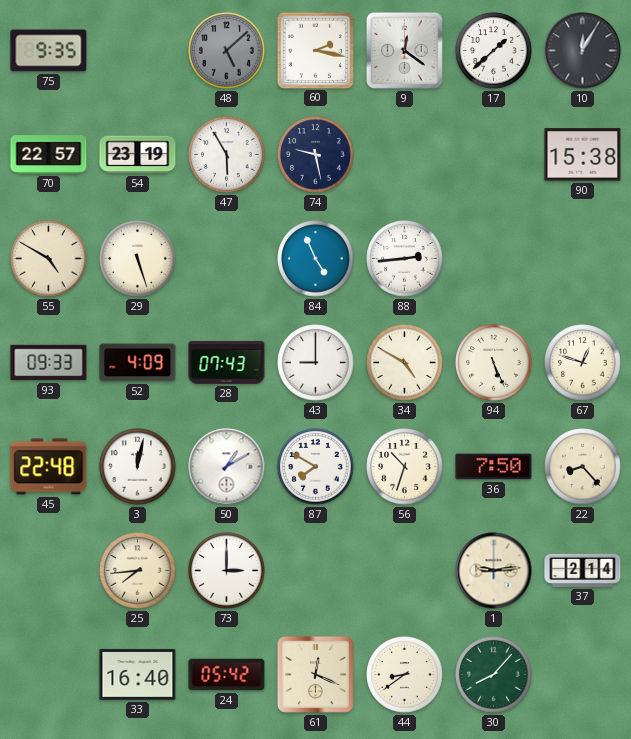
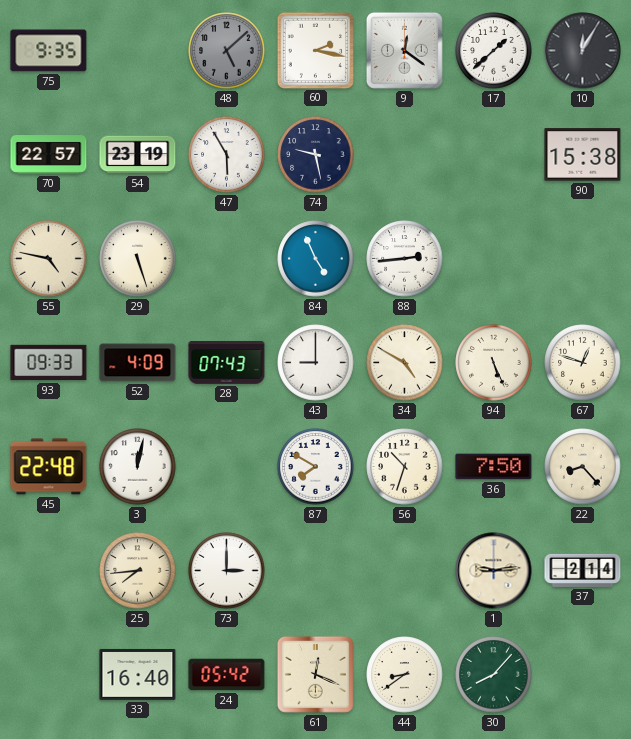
55: 4:50 -> 4:47
50: 1:10 -> none
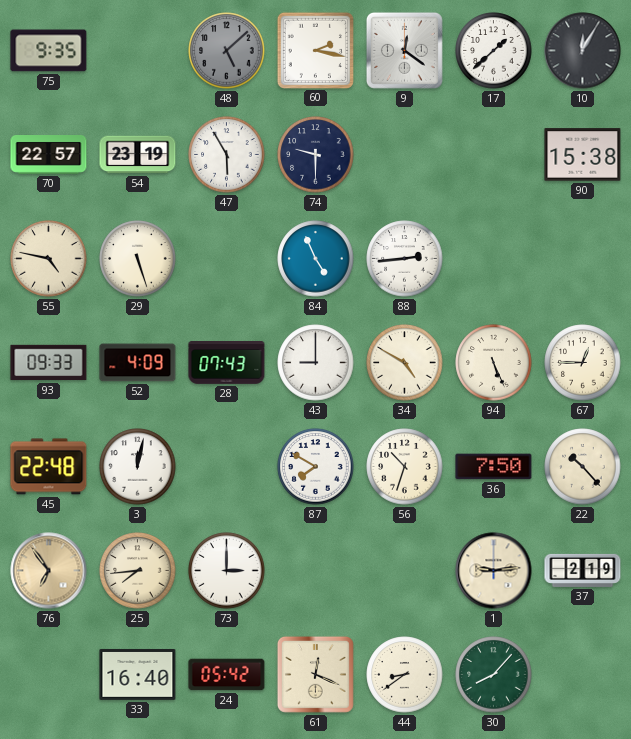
74: 9:28 -> 9:30
67: 12:48 -> 12:45
22: 8:23 -> 10:23
76: none -> 6:54
37: 2:14 -> 2:19
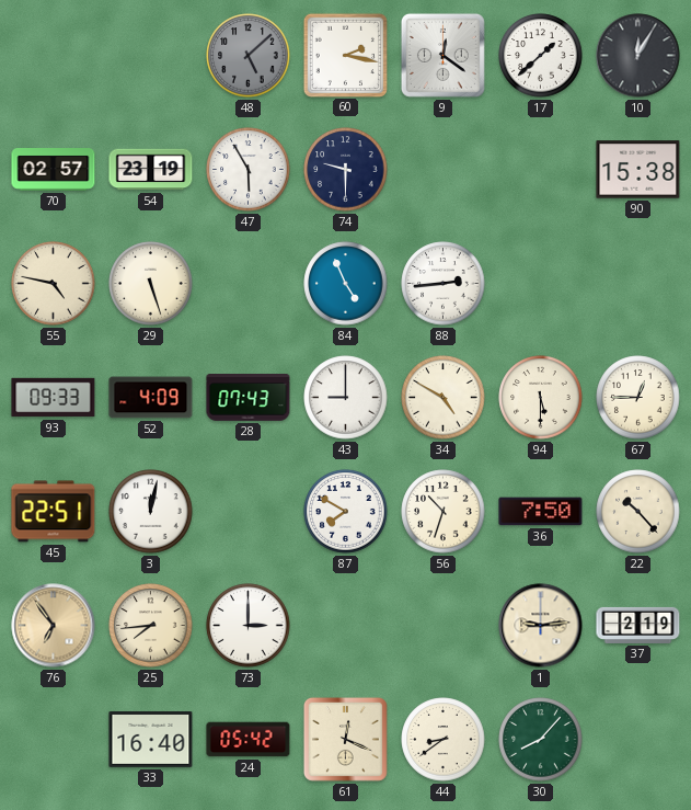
75: 9:35 -> none
70: 22:57 -> 02:57
94: 5:26 -> 5:30
45: 22:48 -> 22:51
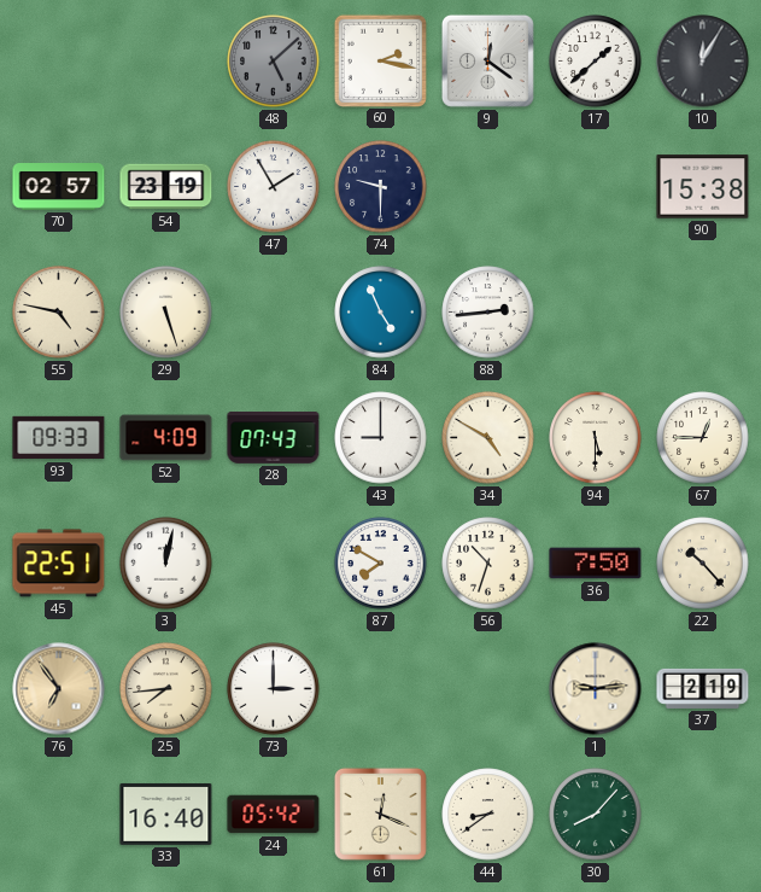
47: 5:55 -> 1:55
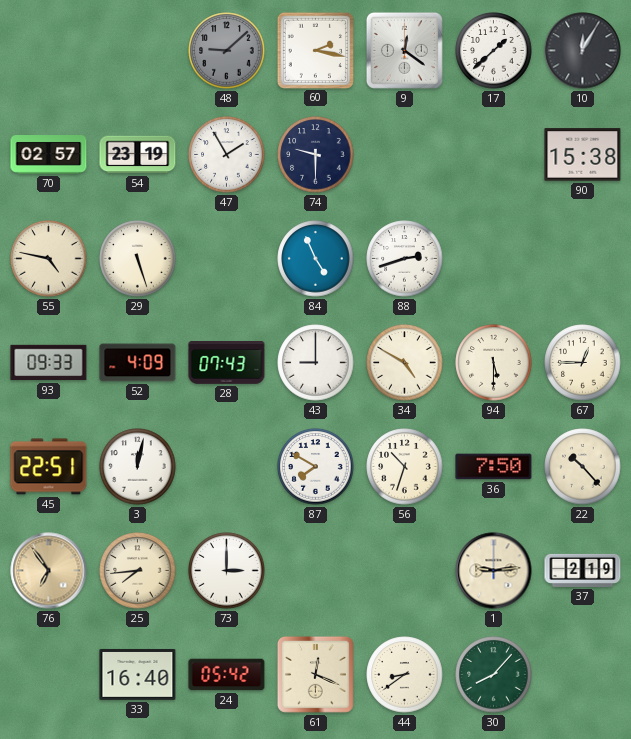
48: 5:08 -> 9:08
88: 2:44 -> 2:42
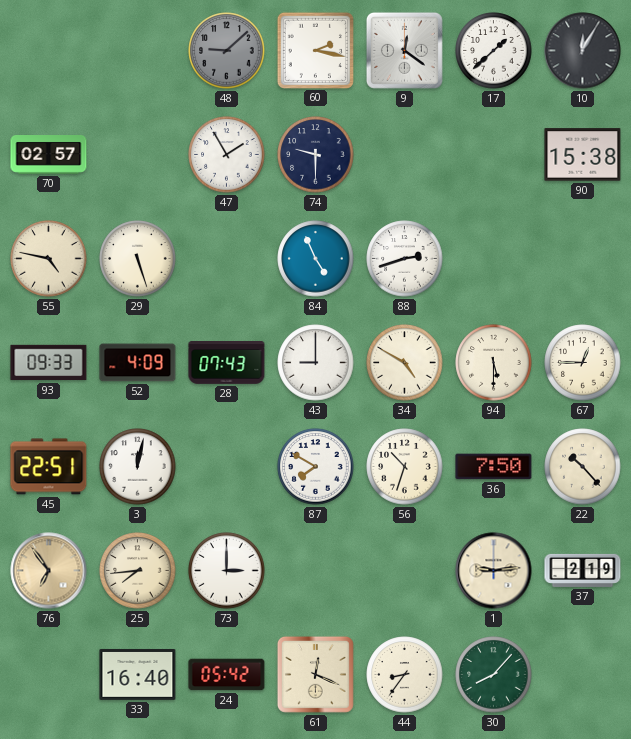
54: 23:19 -> none
44: 8:39 -> 8:36
